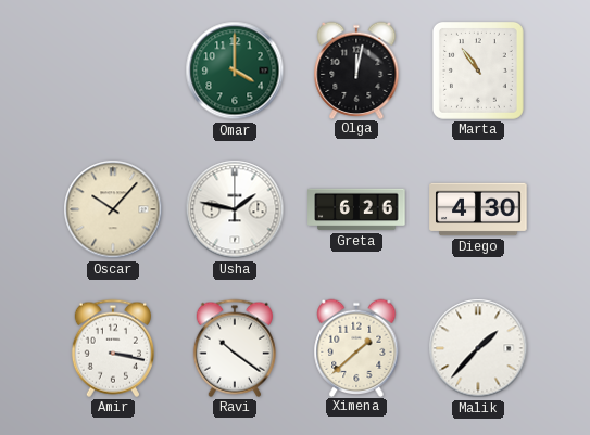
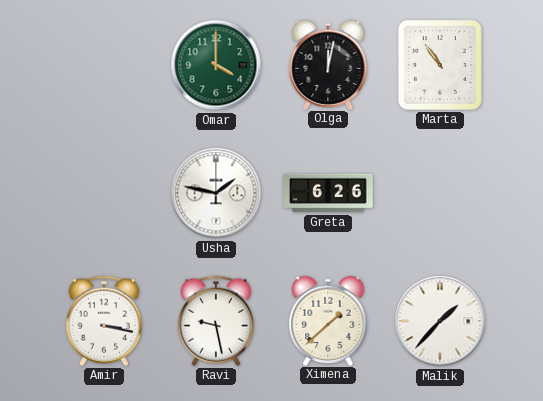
Oscar: 10:07 -> none
Diego: 4:30 -> none
Ravi: 10:21 -> 9:28
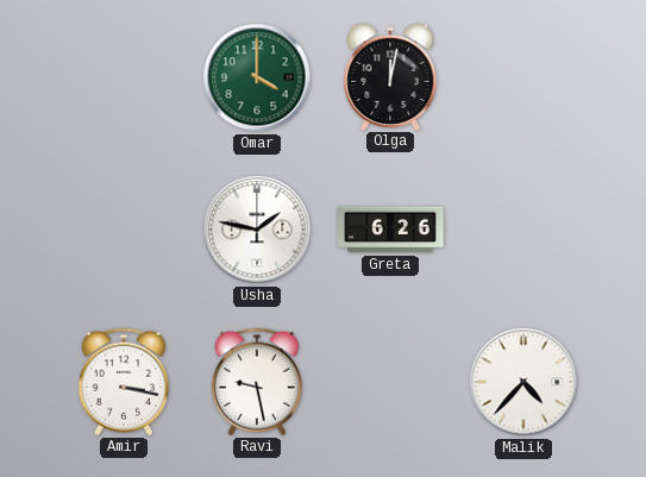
Marta: 10:54 -> none
Ximena: 1:38 -> none
Malik: 1:37 -> 4:37
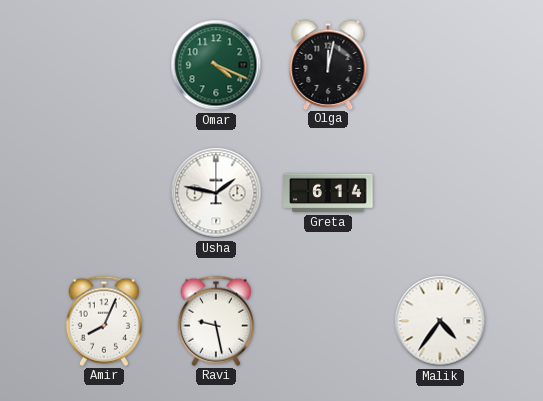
Omar: 4:00 -> 4:19
Greta: 6:26 -> 6:14
Amir: 3:17 -> 8:04
Malik: 4:37 -> 4:36
